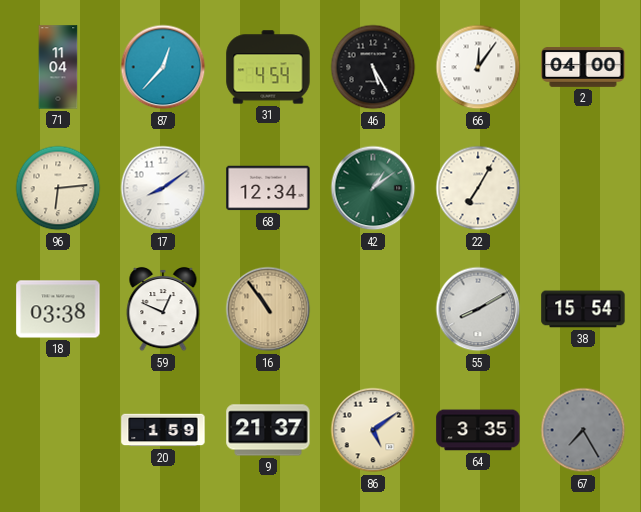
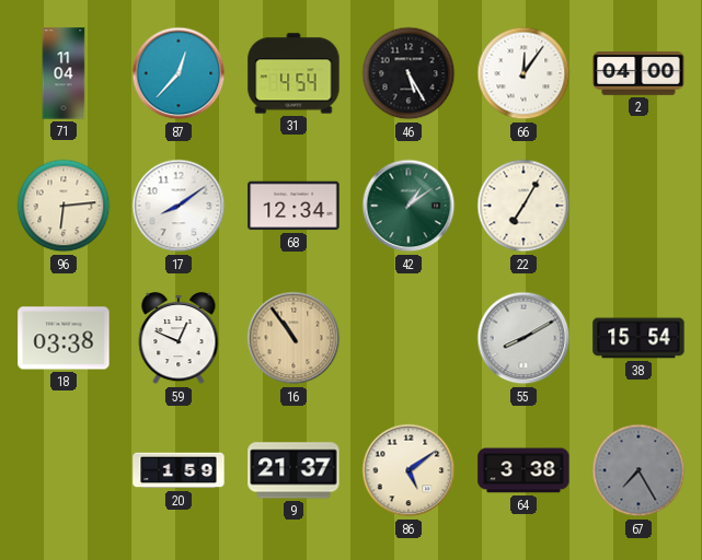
64: 3:35 -> 3:38
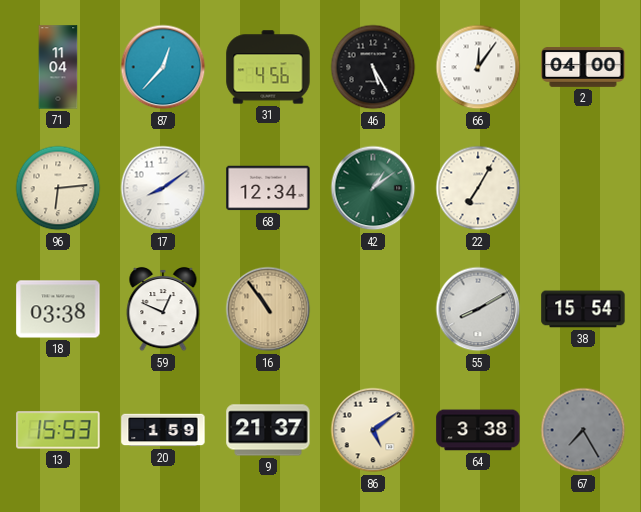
31: 4:54 -> 4:56
13: none -> 15:53
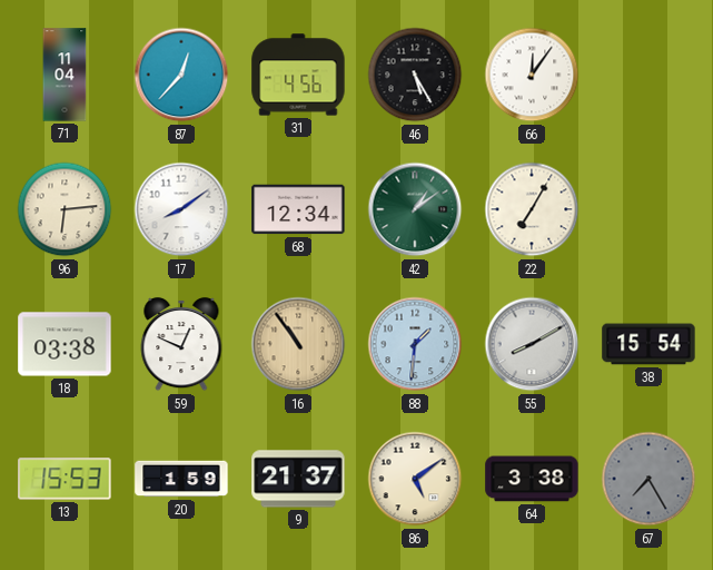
2: 04:00 -> none
88: none -> 1:31
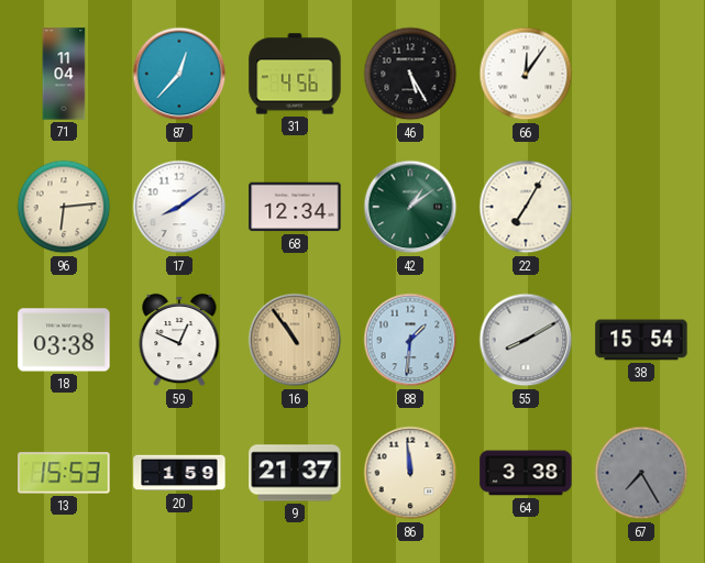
86: 5:09 -> 11:59
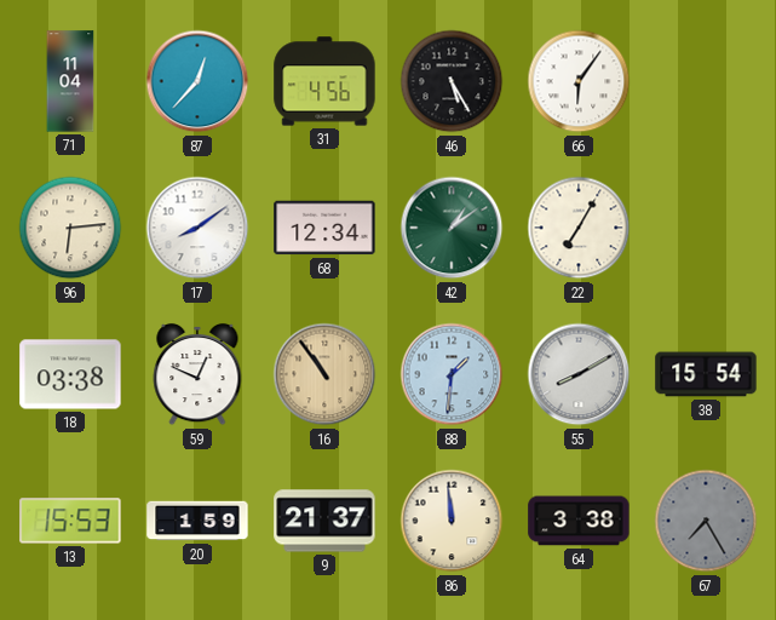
66: 12:06 -> 6:06
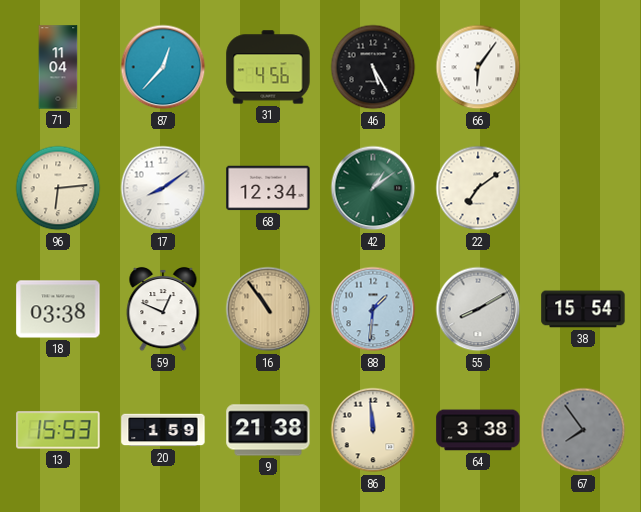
22: 7:05 -> 7:09
9: 21:37 -> 21:38
67: 7:25 -> 7:54
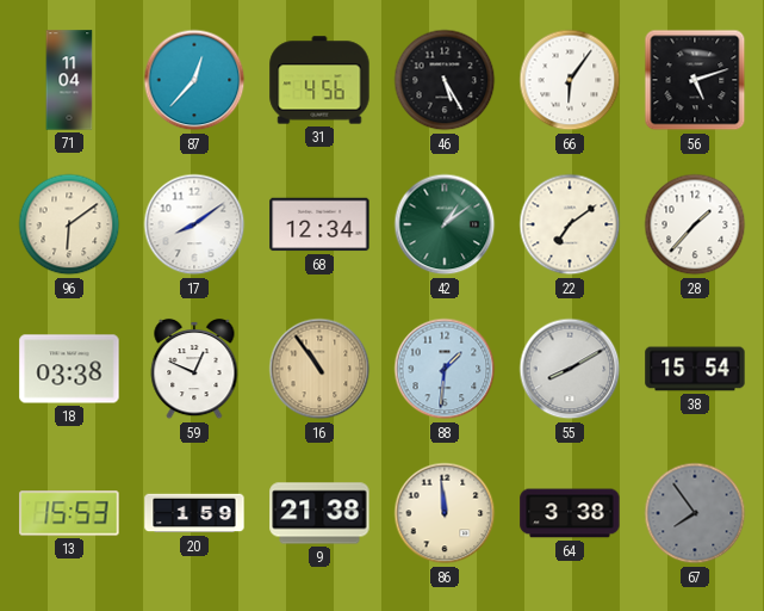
56: none -> 5:12
96: 6:14 -> 6:09
28: none -> 1:37
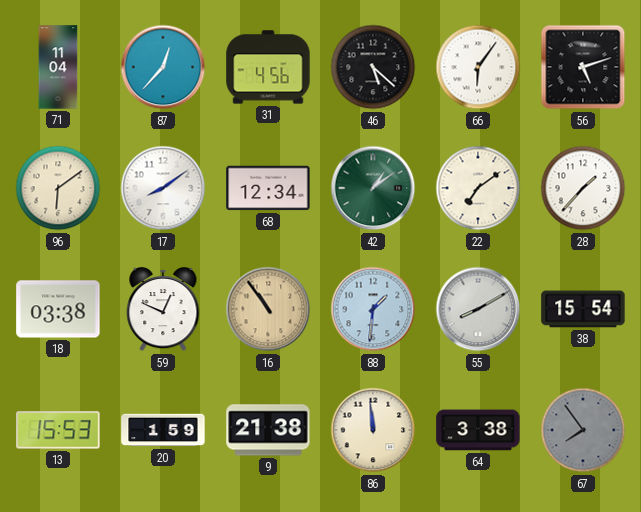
46: 5:25 -> 5:22
